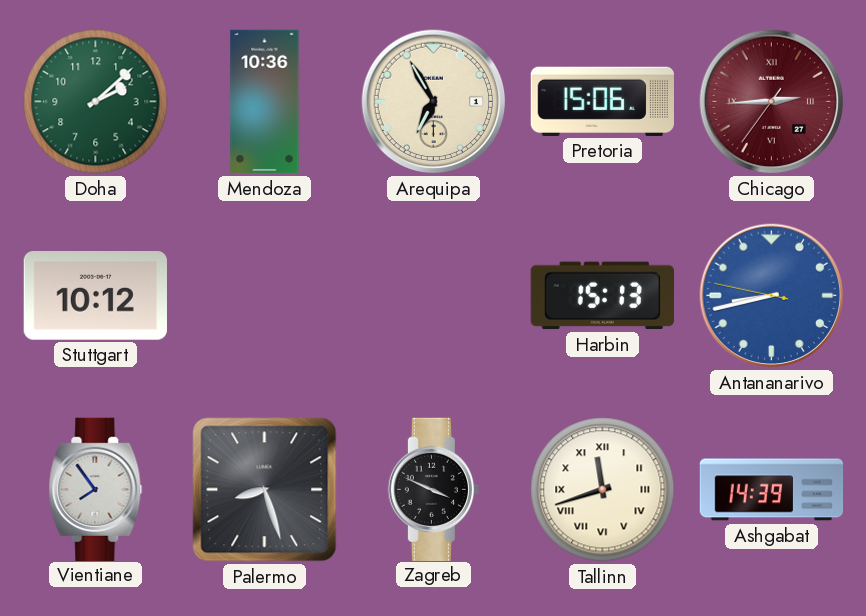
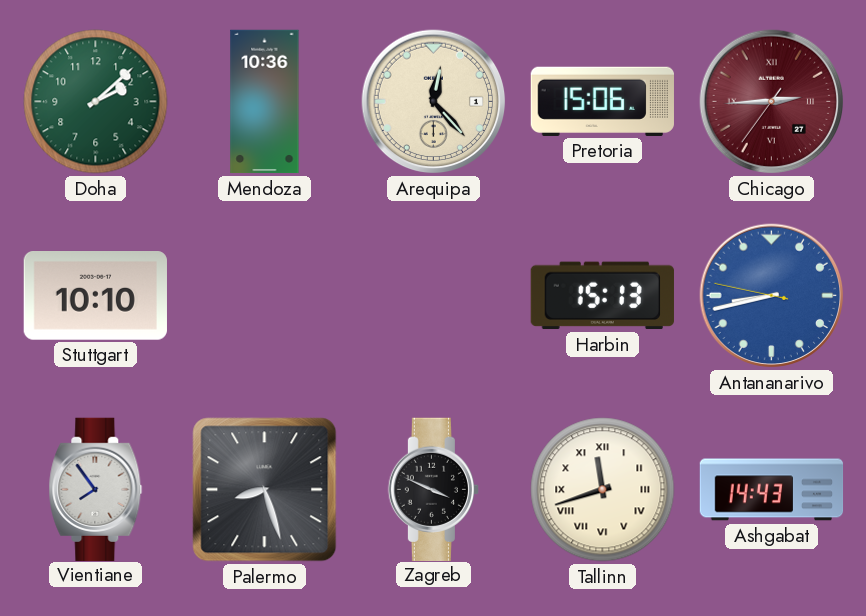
Arequipa: 6:55 -> 12:23
Stuttgart: 10:12 -> 10:10
Ashgabat: 14:39 -> 14:43
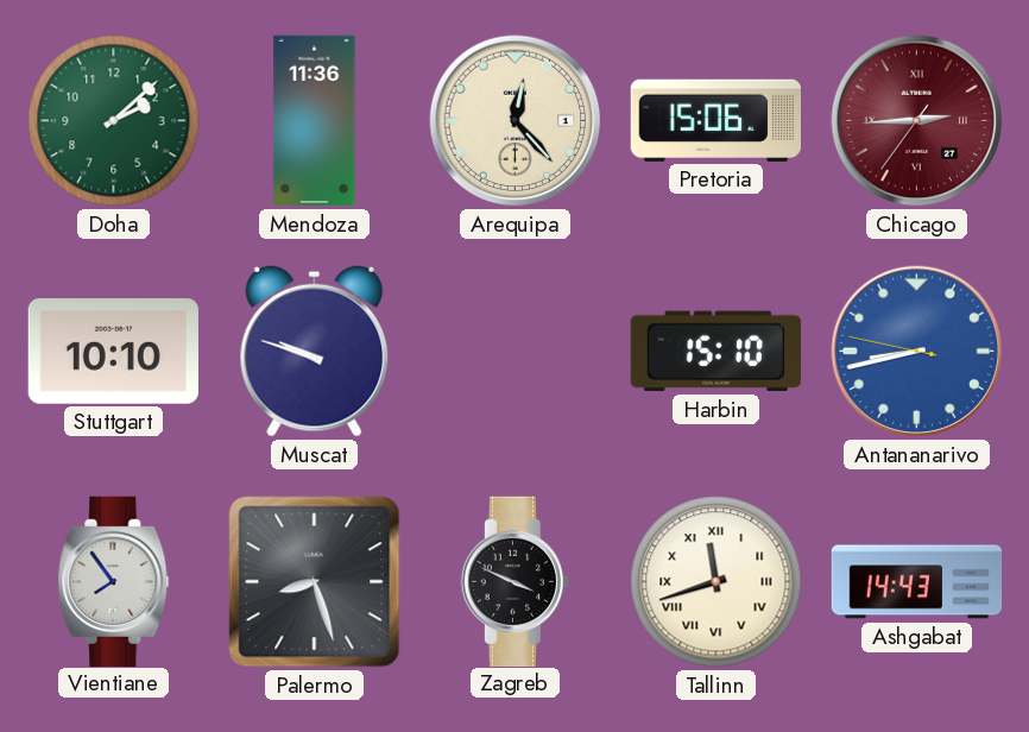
Mendoza: 10:36 -> 11:36
Muscat: none -> 9:48
Harbin: 15:13 -> 15:10
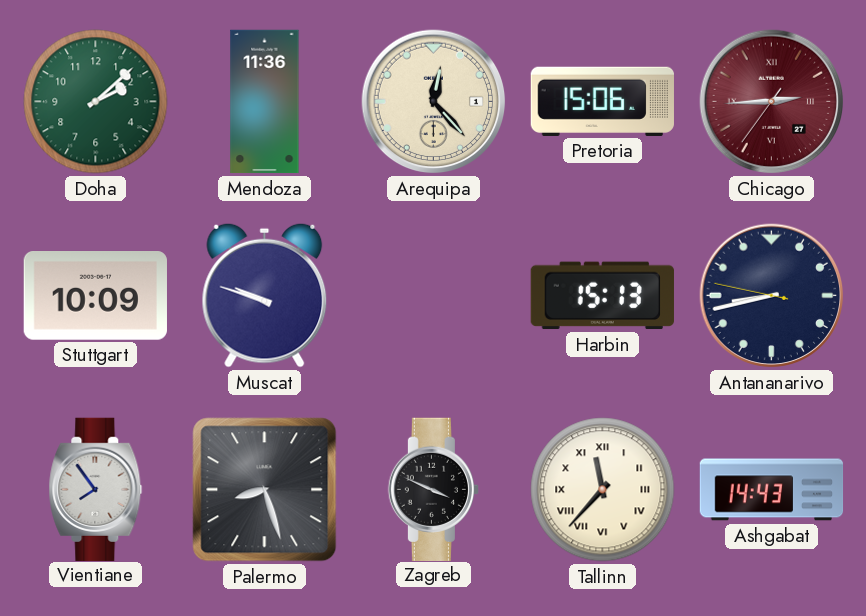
Stuttgart: 10:10 -> 10:09
Harbin: 15:10 -> 15:13
Antananarivo dial: blue -> navy
Tallinn: 11:42 -> 11:37
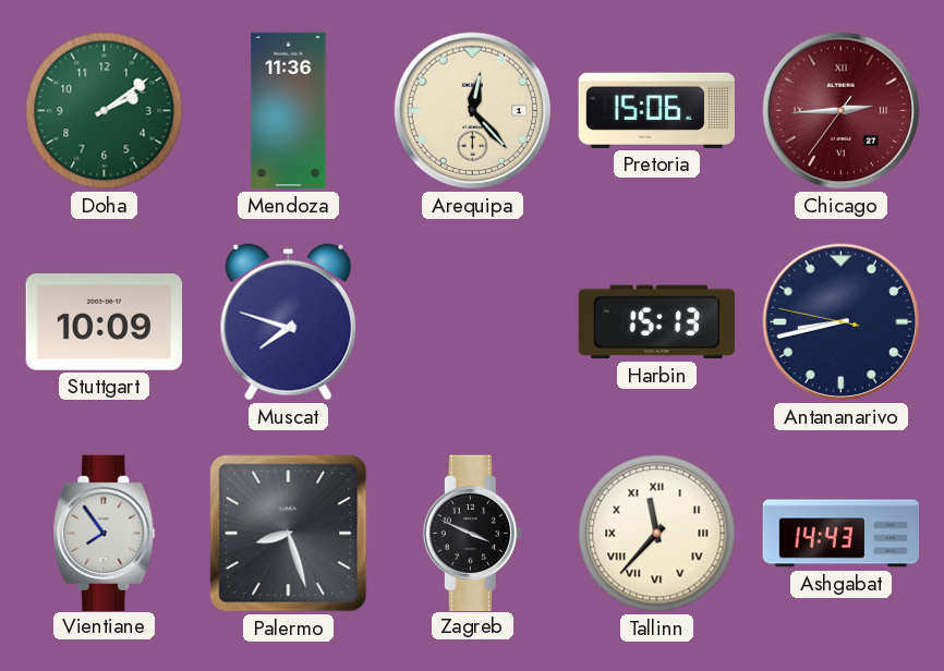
Doha: 2:08 -> 2:09
Muscat: 9:48 -> 7:48
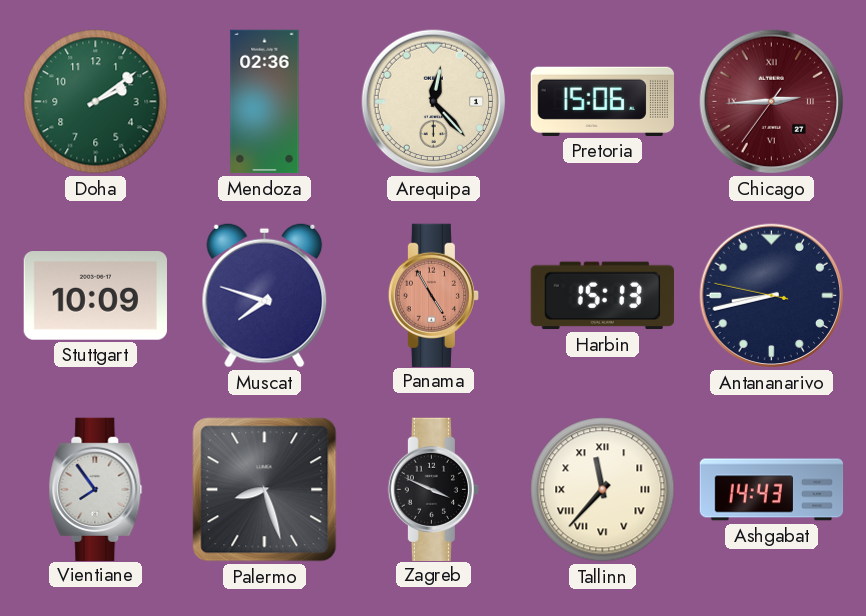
Mendoza: 11:36 -> 02:36
Panama: none -> 4:55
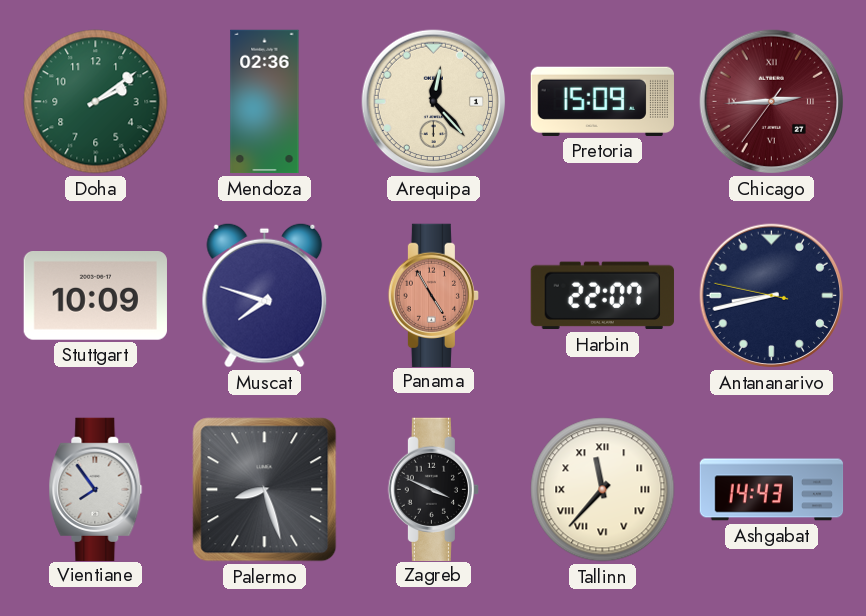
Pretoria: 15:06 -> 15:09
Harbin: 15:13 -> 22:07
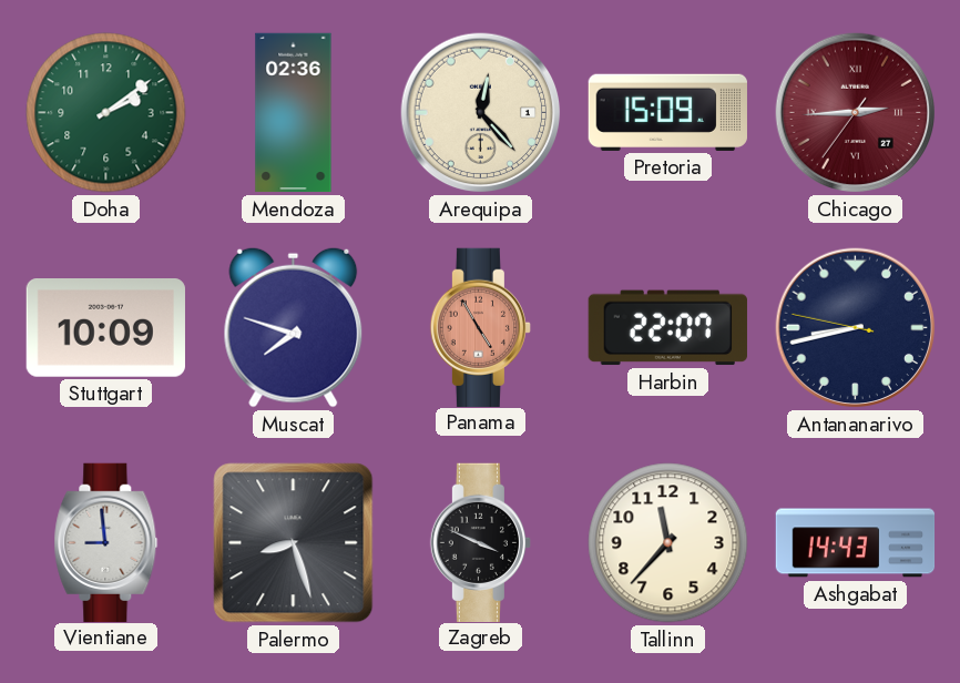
Vientiane: 7:54 -> 8:59
Tallinn numerals: Roman -> Arabic
